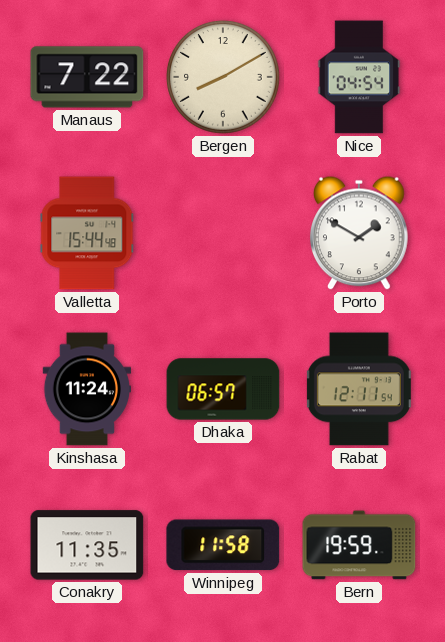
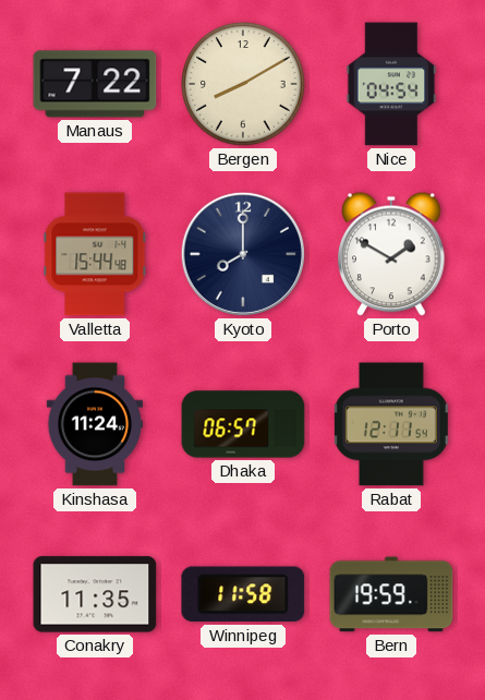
Kyoto: none -> 8:00
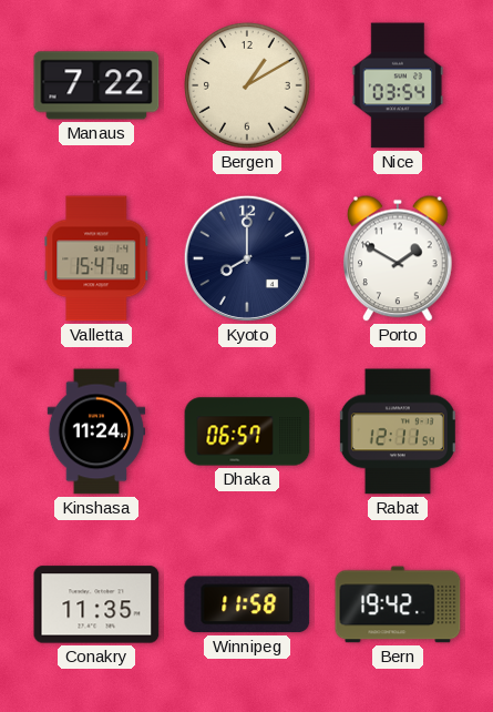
Bergen: 8:10 -> 1:10
Nice: 04:54 -> 03:54
Valletta: 15:44 -> 15:47
Bern: 19:59 -> 19:42
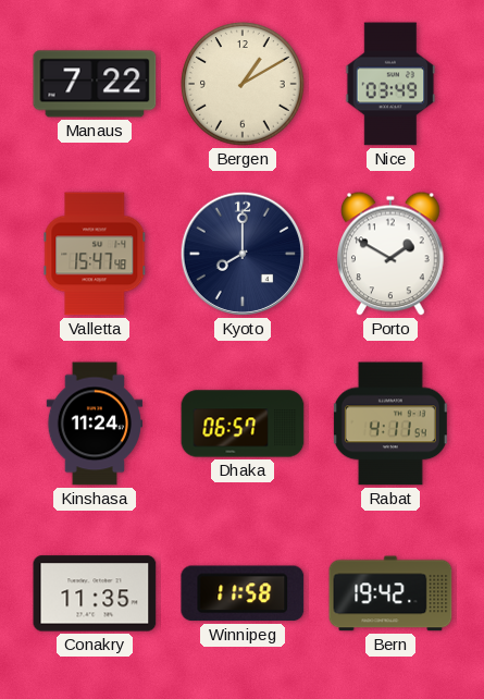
Nice: 03:54 -> 03:49
Rabat: 12:11 -> 4:11
